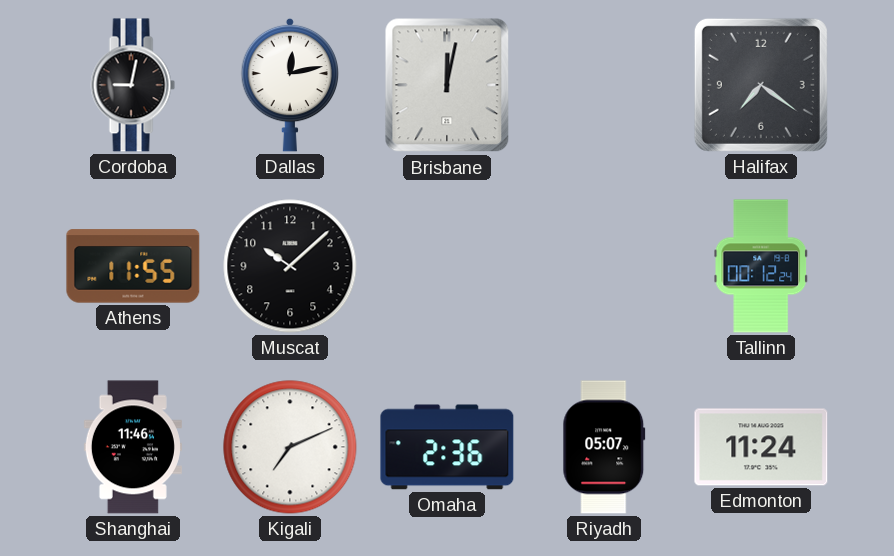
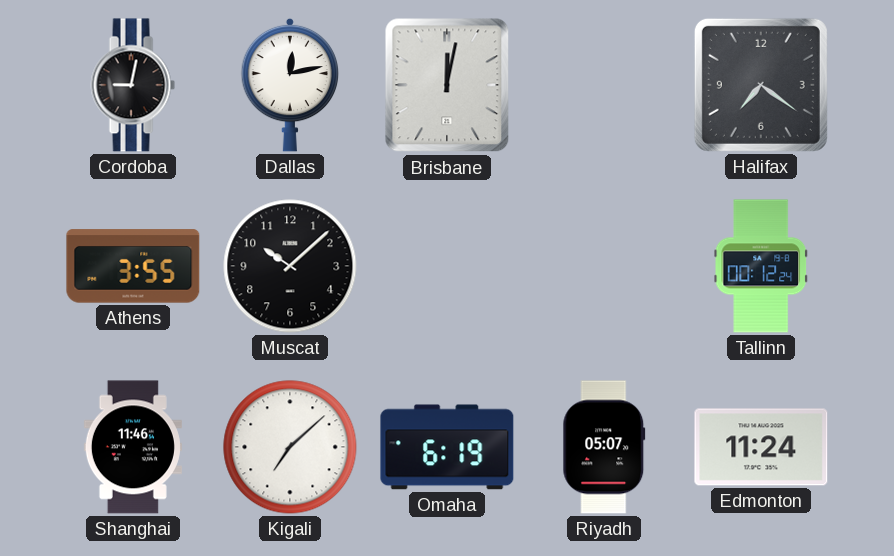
Athens: 11:55 -> 3:55
Kigali: 7:11 -> 7:08
Omaha: 2:36 -> 6:19
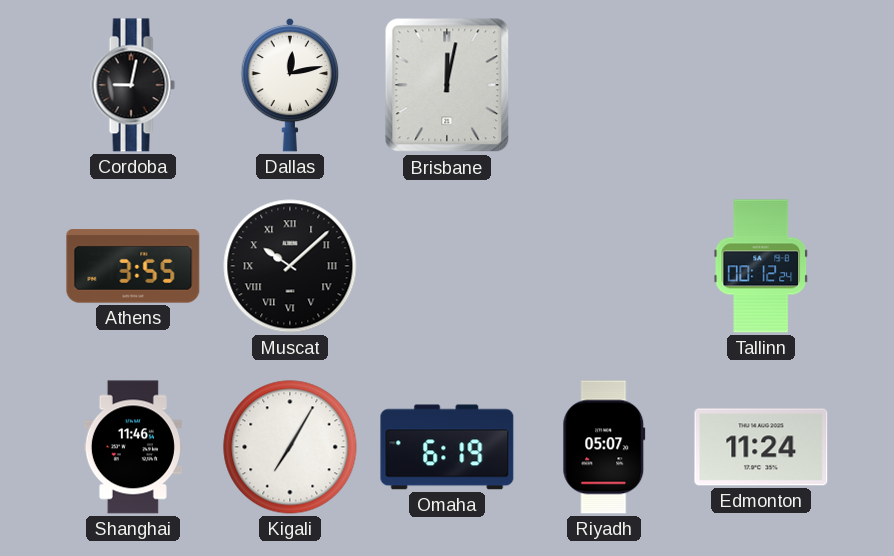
Halifax: 7:21 -> none
Muscat numerals: Arabic -> Roman
Kigali: 7:08 -> 7:05
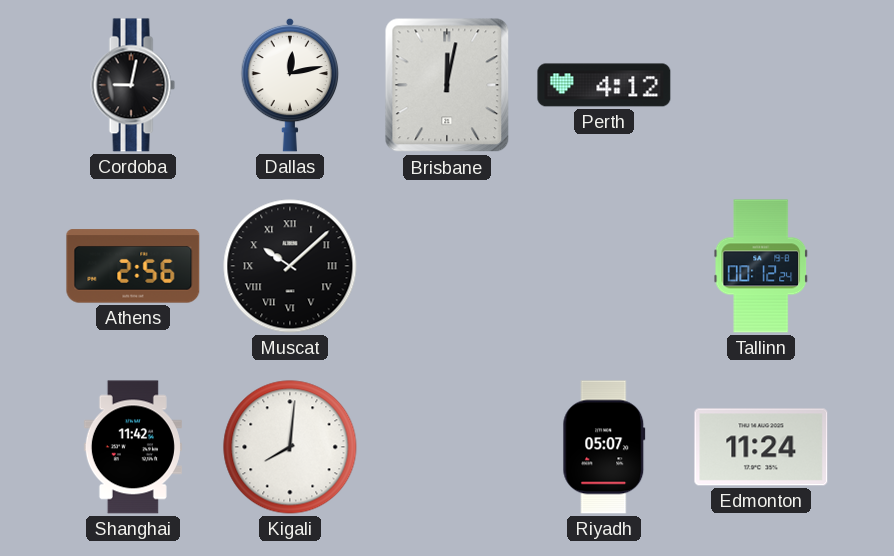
Perth: none -> 4:12
Athens: 3:55 -> 2:56
Shanghai: 11:46 -> 11:42
Kigali: 7:05 -> 8:01
Omaha: 6:19 -> none
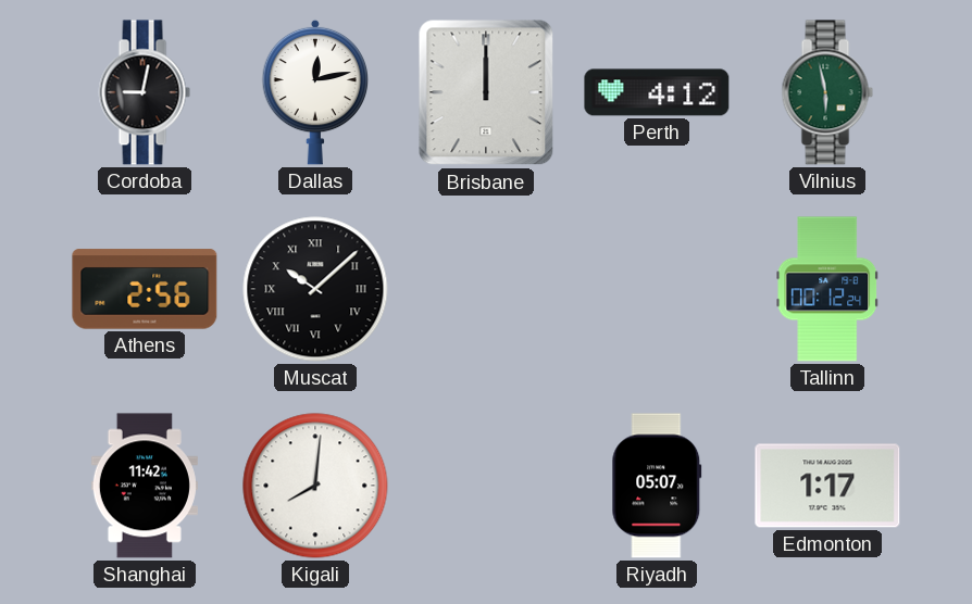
Brisbane: 12:02 -> 12:00
Vilnius: none -> 5:58
Edmonton: 11:24 -> 1:17
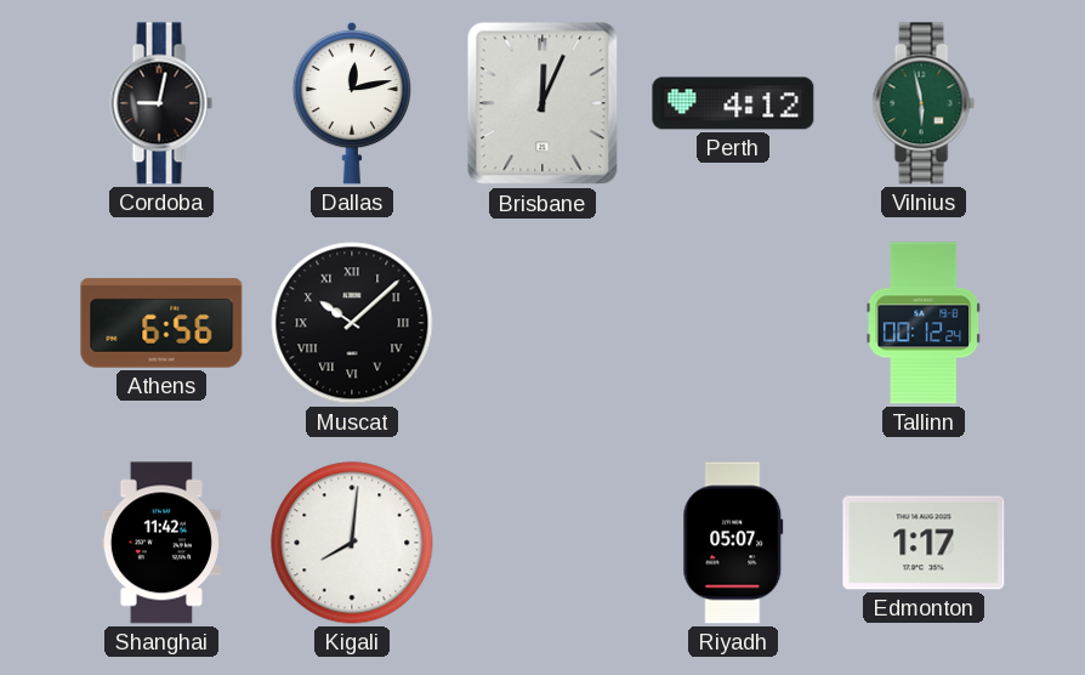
Brisbane: 12:00 -> 12:04
Athens: 2:56 -> 6:56
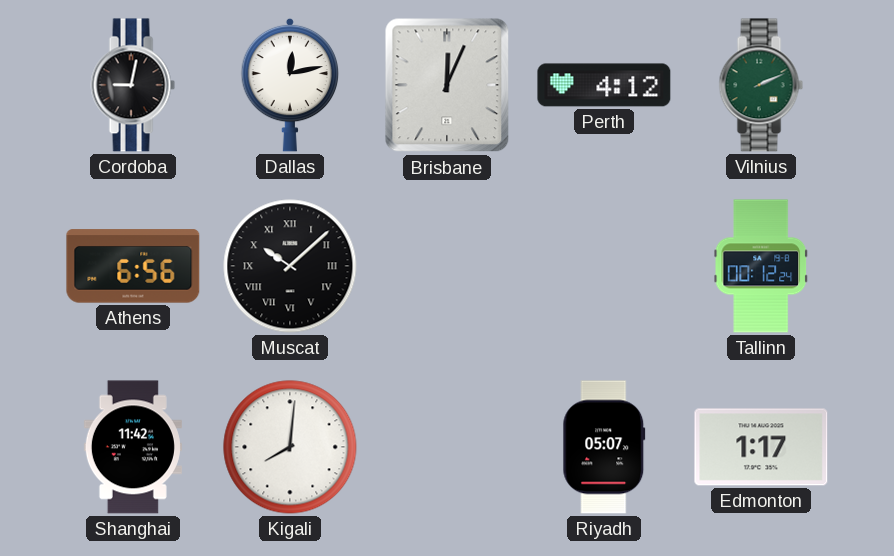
Vilnius: 5:58 -> 2:11
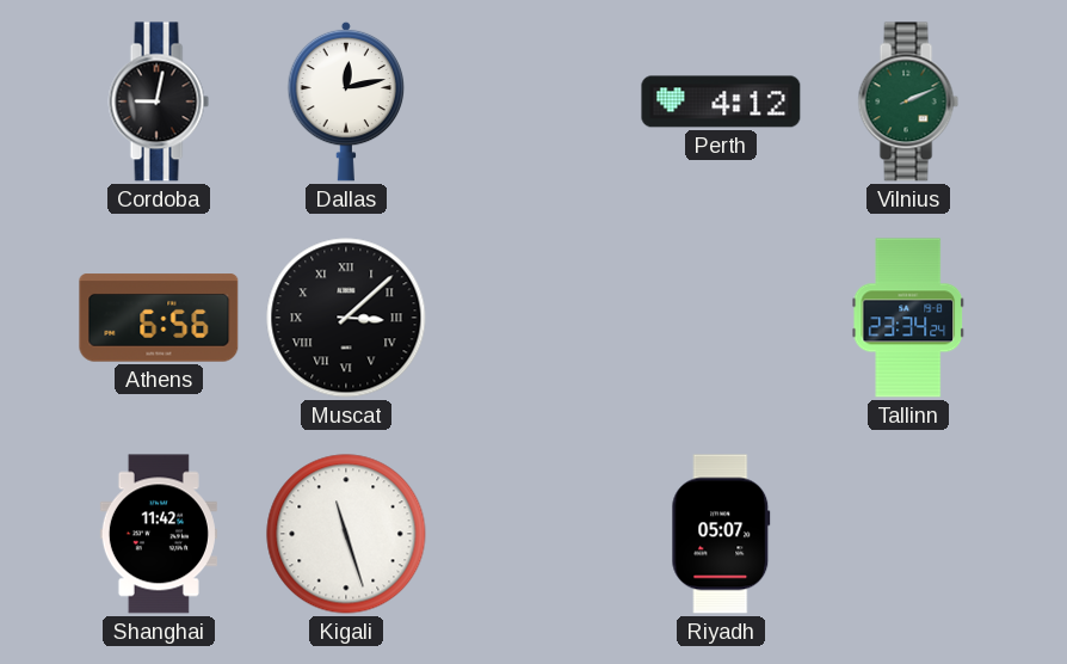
Brisbane: 12:04 -> none
Muscat: 10:08 -> 3:08
Tallinn: 00:12 -> 23:34
Kigali: 8:01 -> 11:27
Edmonton: 1:17 -> none
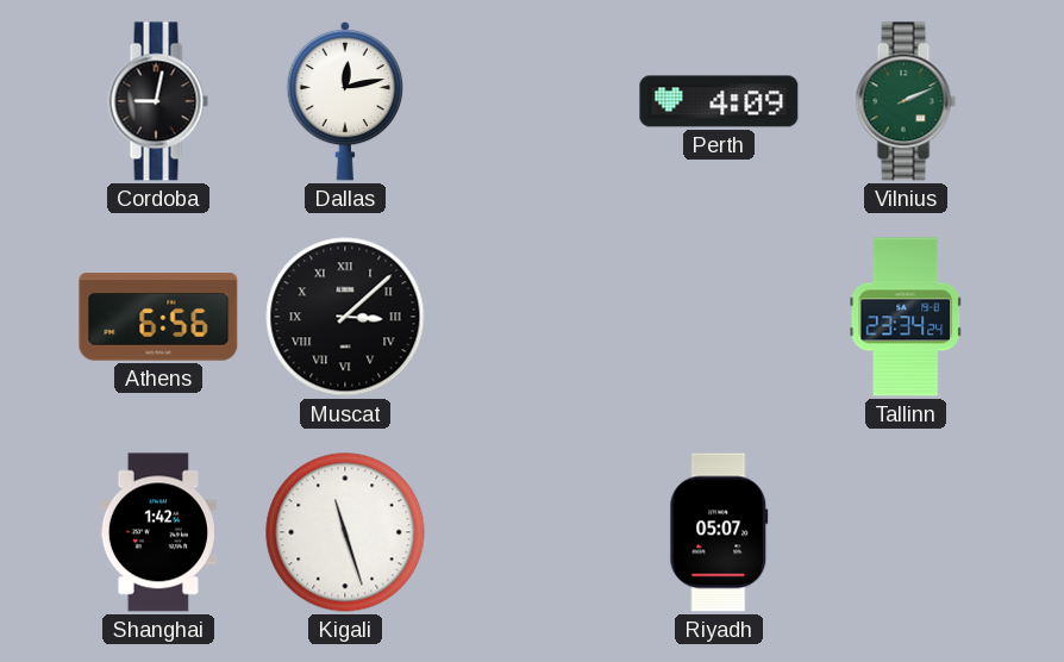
Perth: 4:12 -> 4:09
Shanghai: 11:42 -> 1:42
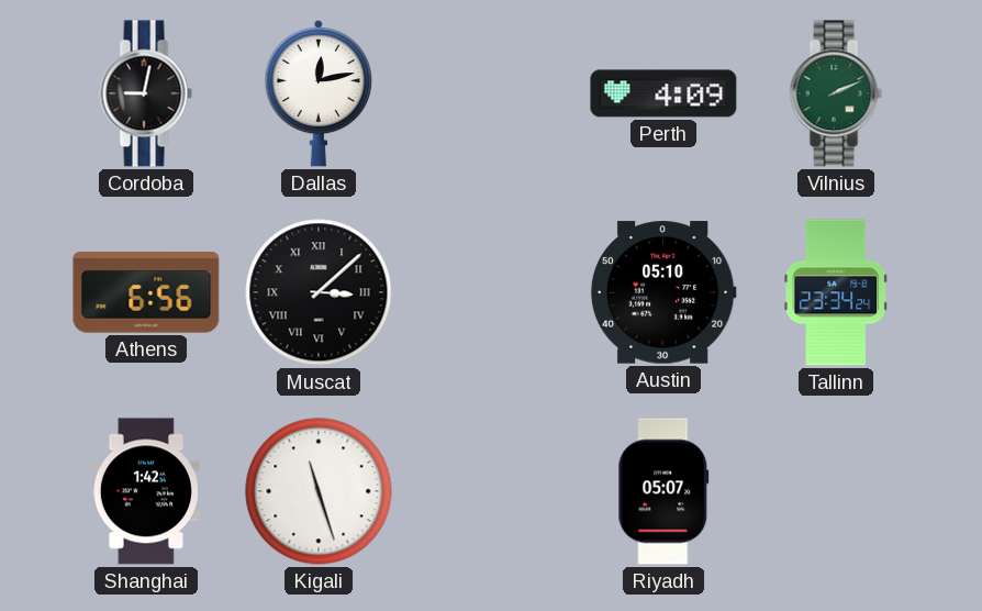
Austin: none -> 05:10
